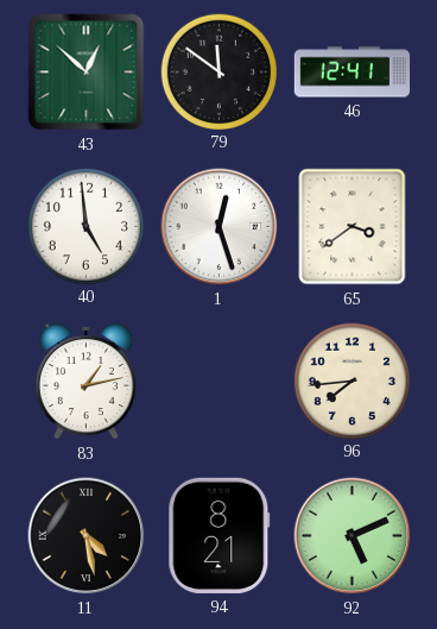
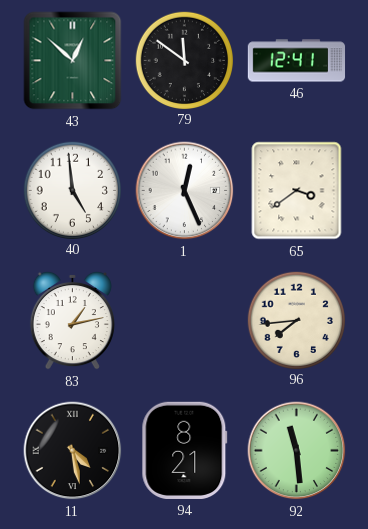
1: 12:27 -> 12:26
92: 5:11 -> 11:29
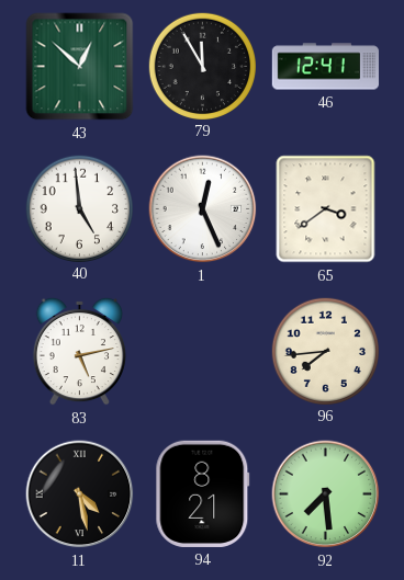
79: 11:51 -> 11:55
83: 1:13 -> 5:13
92: 11:29 -> 7:29
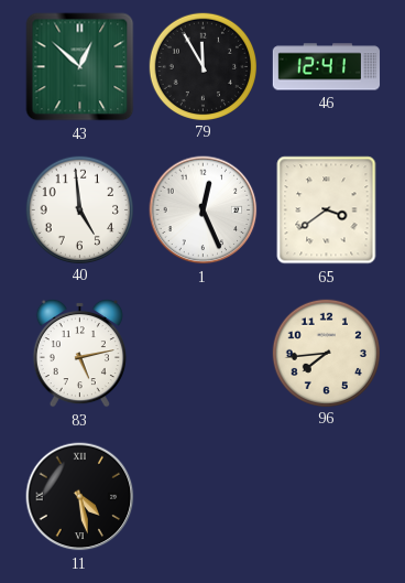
94: 8:21 -> none
92: 7:29 -> none
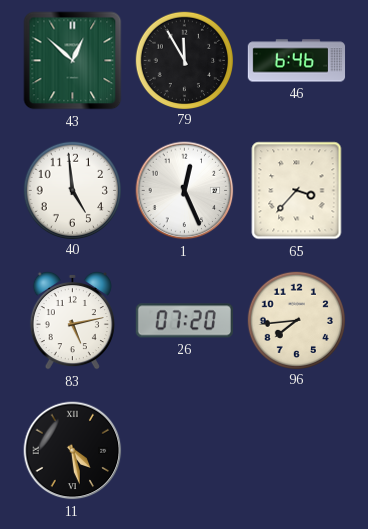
46: 12:41 -> 6:46
65: 3:39 -> 3:37
26: none -> 07:20
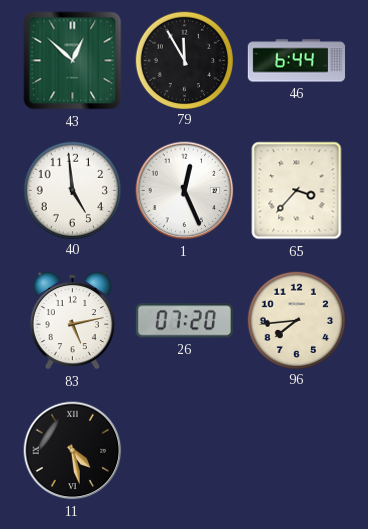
46: 6:46 -> 6:44
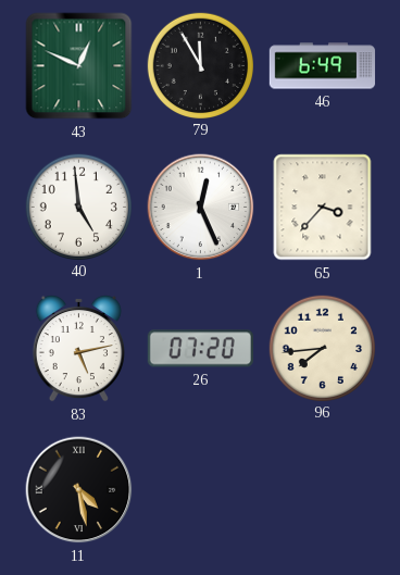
43: 12:52 -> 12:49
46: 6:44 -> 6:49
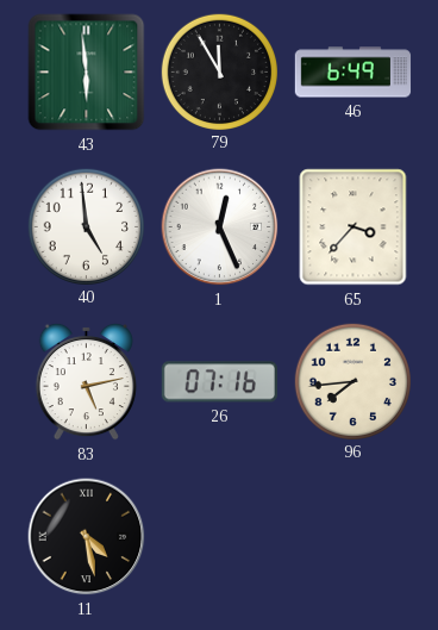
43: 12:49 -> 5:59
26: 07:20 -> 07:16
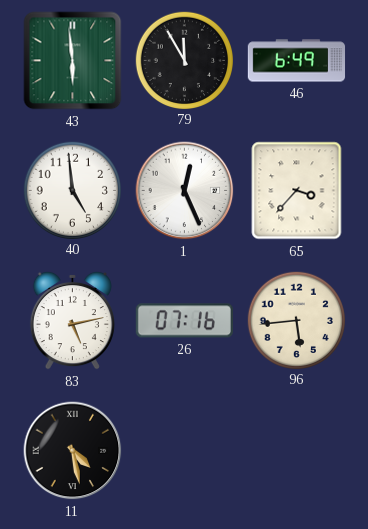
96: 7:44 -> 5:44
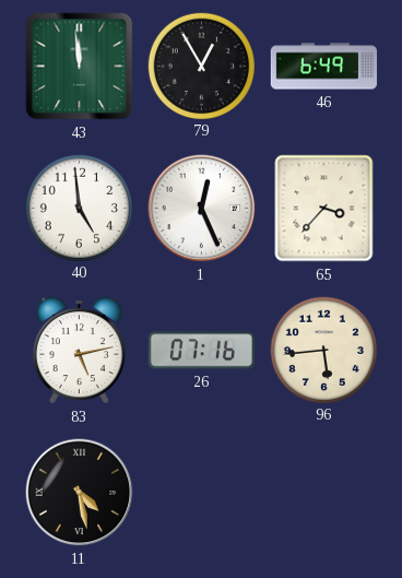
43: 5:59 -> 11:59
79: 11:55 -> 12:55
